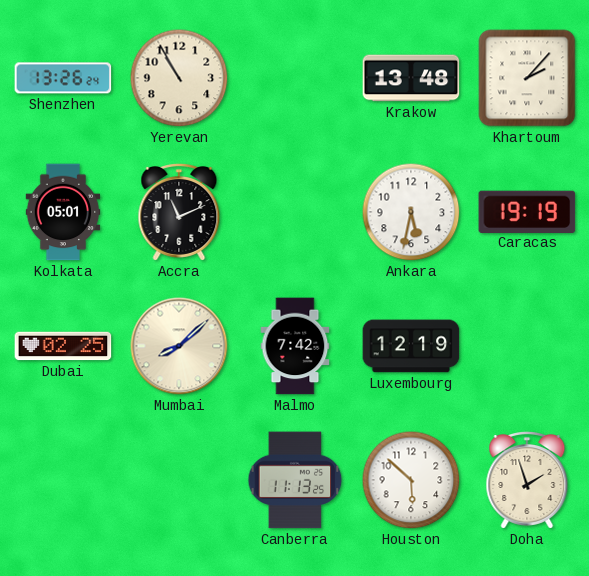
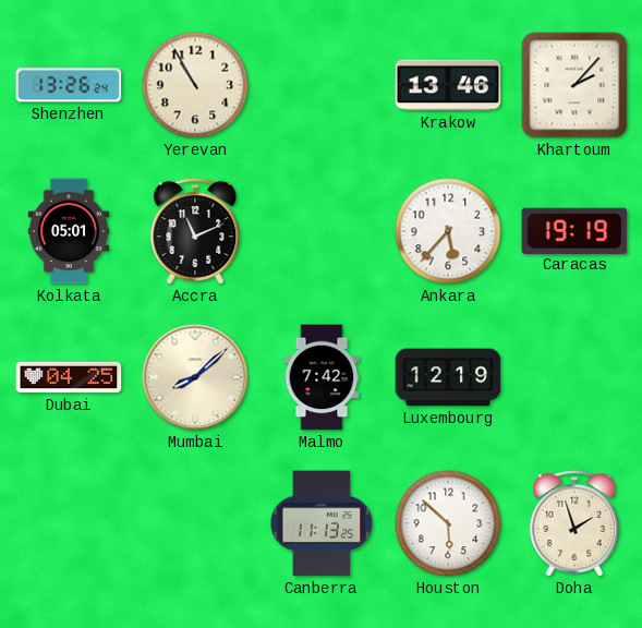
Krakow: 13:48 -> 13:46
Ankara: 5:32 -> 5:37
Dubai: 02:25 -> 04:25
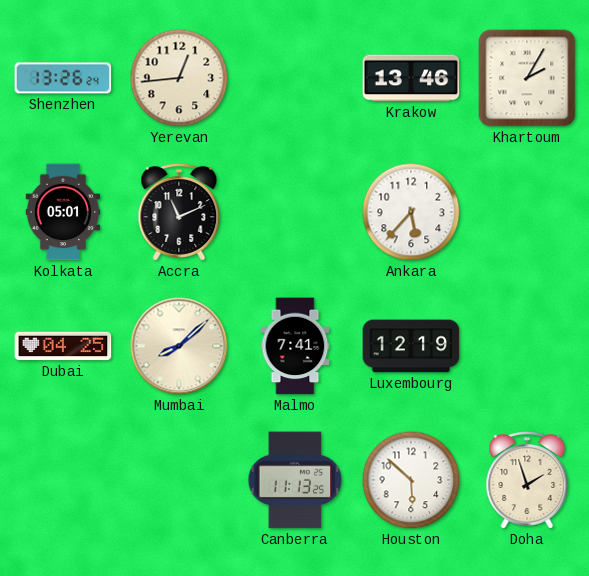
Yerevan: 10:55 -> 12:44
Khartoum: 2:07 -> 2:05
Caracas: 19:19 -> none
Malmo: 7:42 -> 7:41
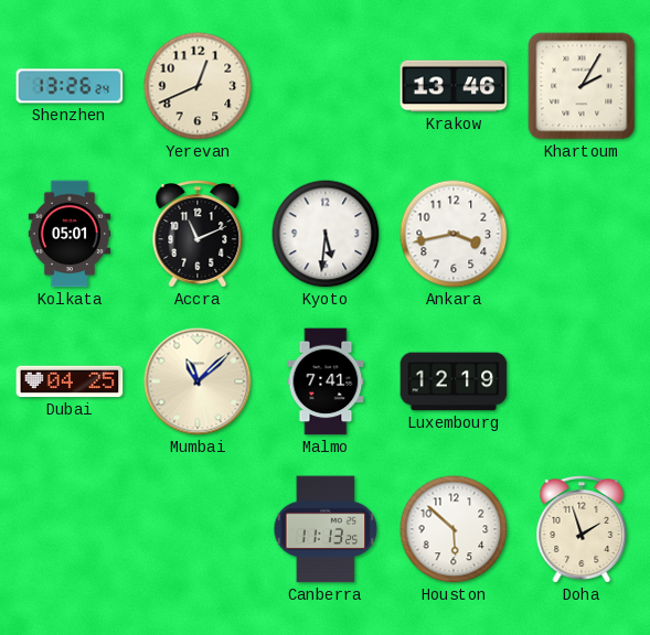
Yerevan: 12:44 -> 12:41
Kyoto: none -> 5:31
Ankara: 5:37 -> 3:43
Mumbai: 8:08 -> 11:08
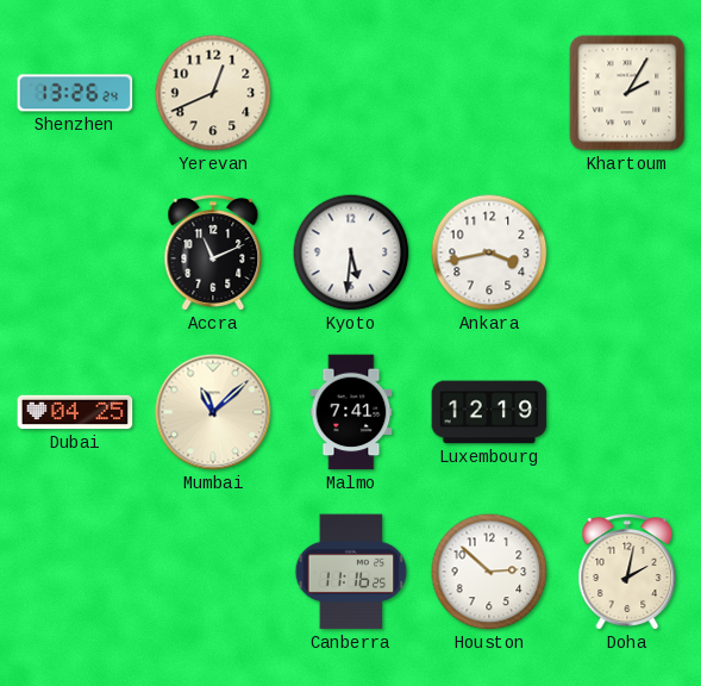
Krakow: 13:46 -> none
Kolkata: 05:01 -> none
Canberra: 11:13 -> 11:16
Houston: 5:52 -> 2:52
Doha: 1:57 -> 2:02
